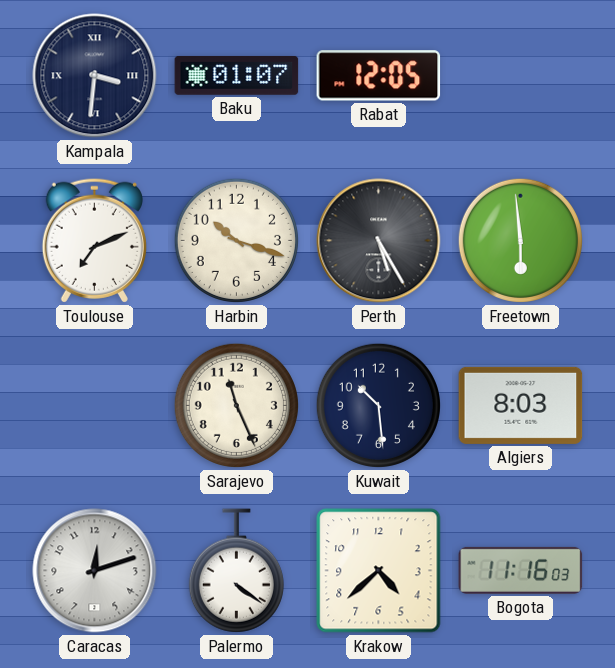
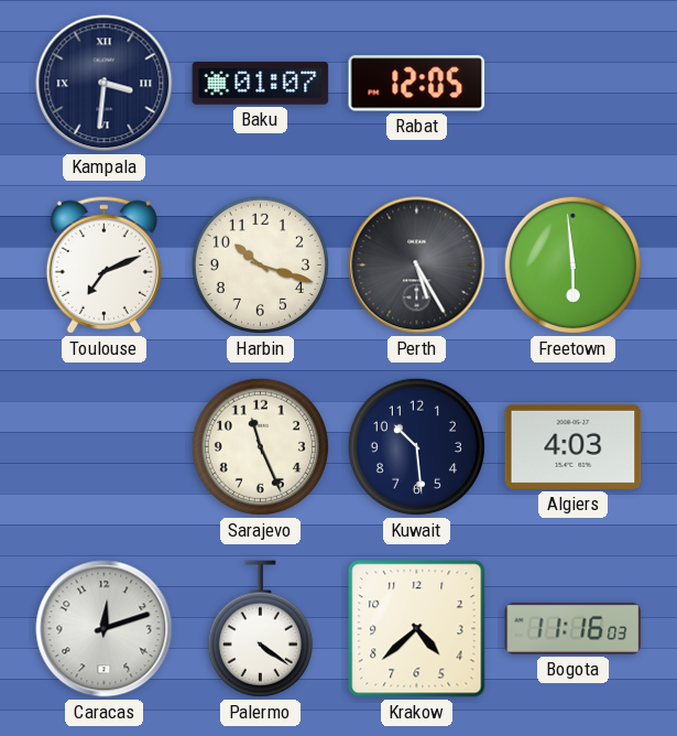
Algiers: 8:03 -> 4:03
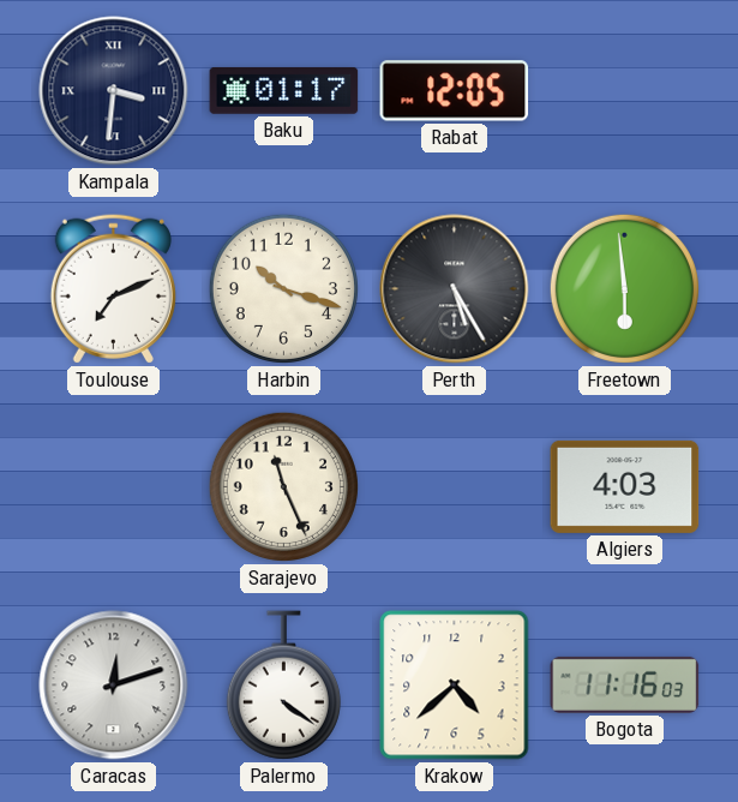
Baku: 01:07 -> 01:17
Kuwait: 10:29 -> none
